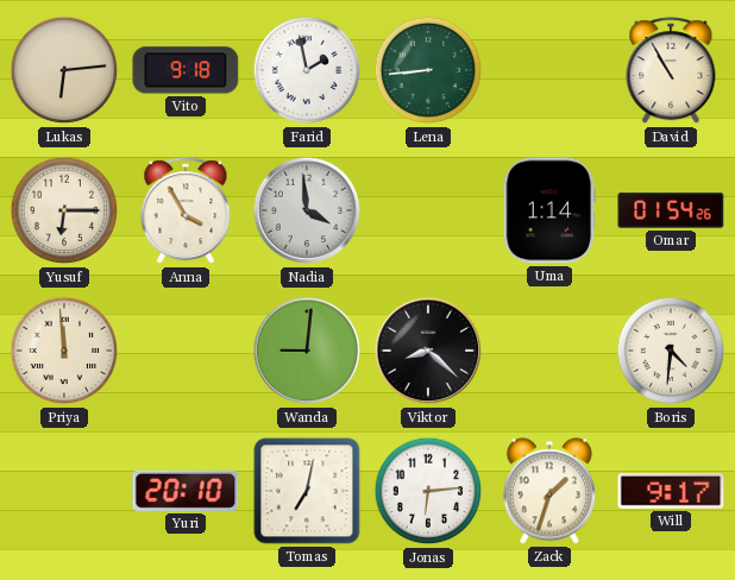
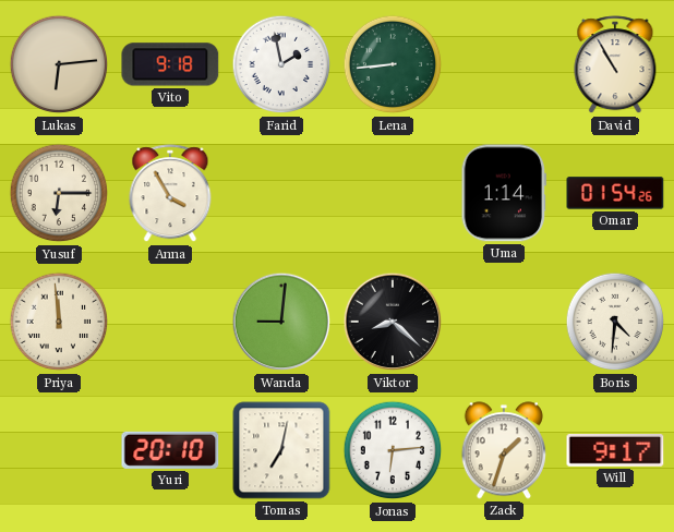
Nadia: 3:59 -> none
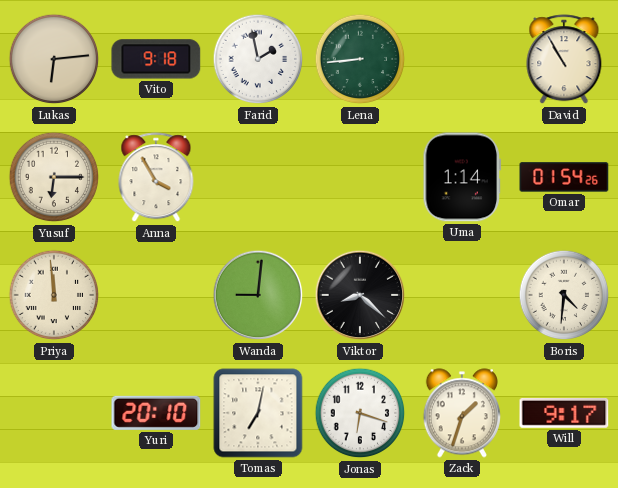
Jonas: 6:14 -> 6:18
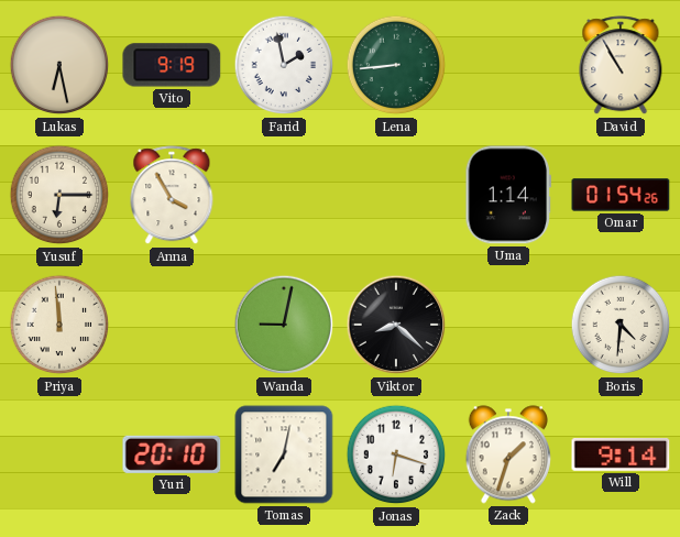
Lukas: 6:14 -> 6:28
Vito: 9:18 -> 9:19
Wanda: 9:01 -> 9:02
Will: 9:17 -> 9:14
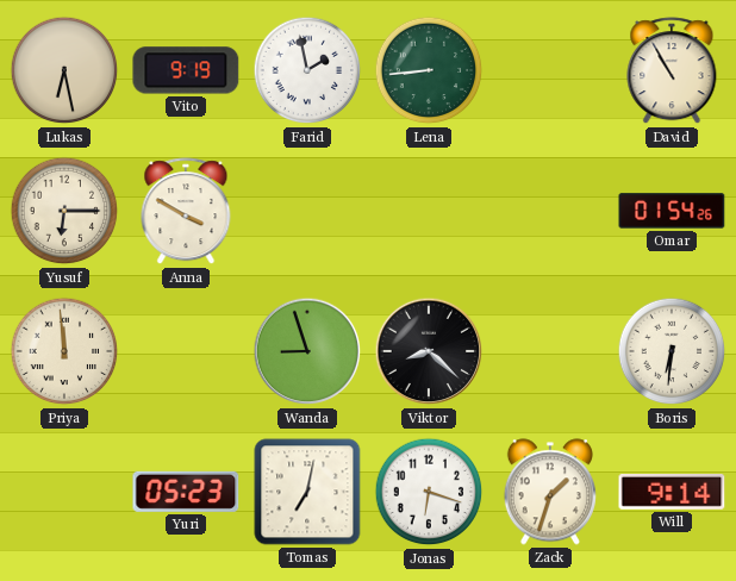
Anna: 3:55 -> 3:50
Uma: 1:14 -> none
Wanda: 9:02 -> 8:57
Boris: 4:31 -> 6:31
Yuri: 20:10 -> 05:23
